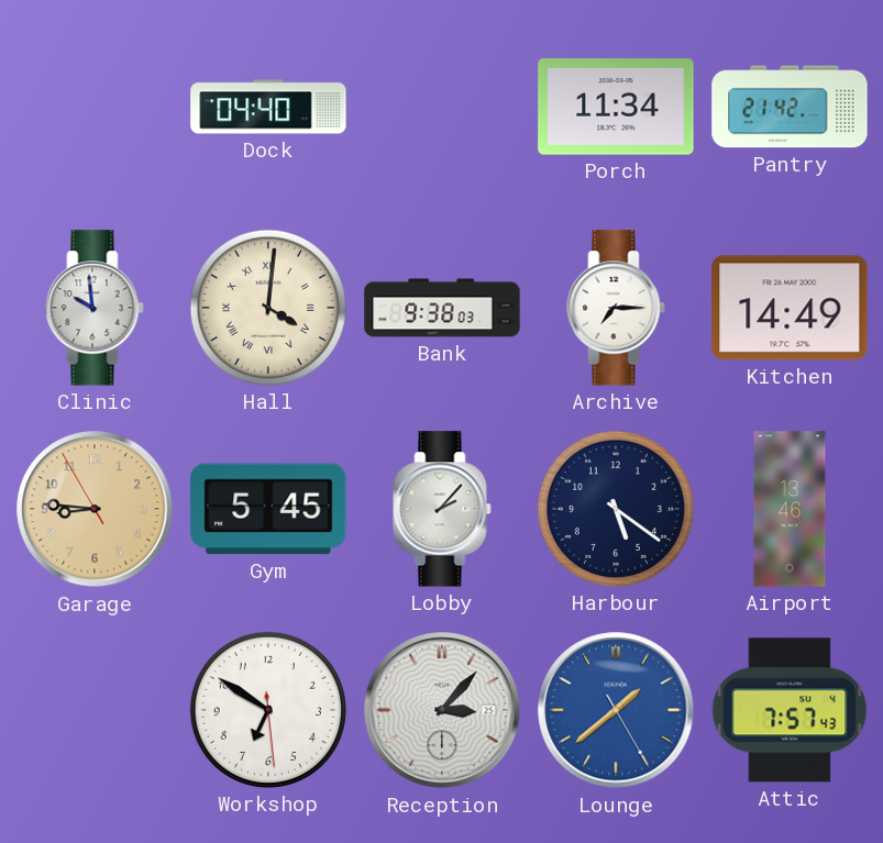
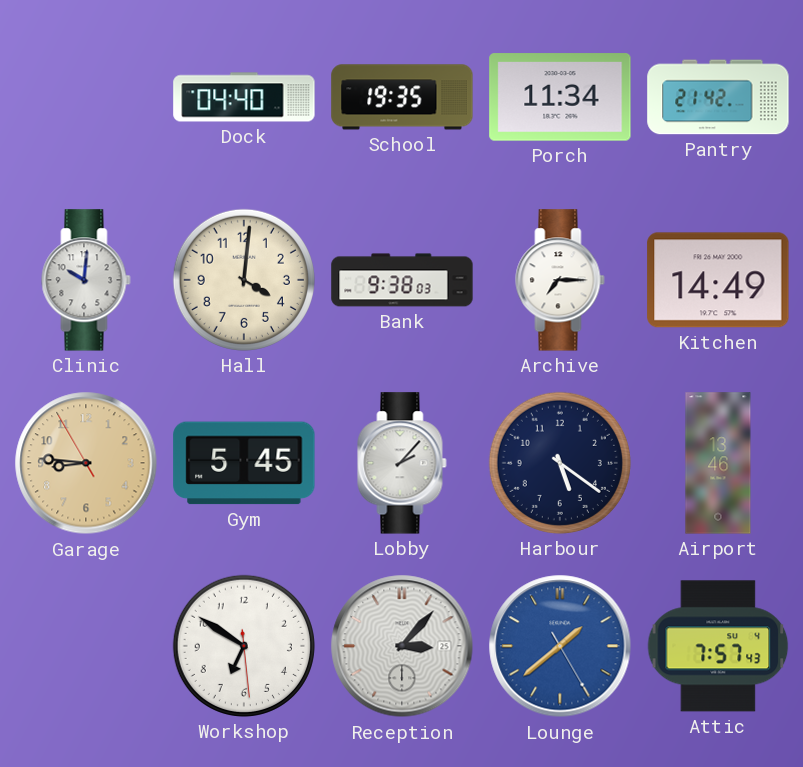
School: none -> 19:35
Clinic: 9:59 -> 10:01
Hall numerals: Roman -> Arabic
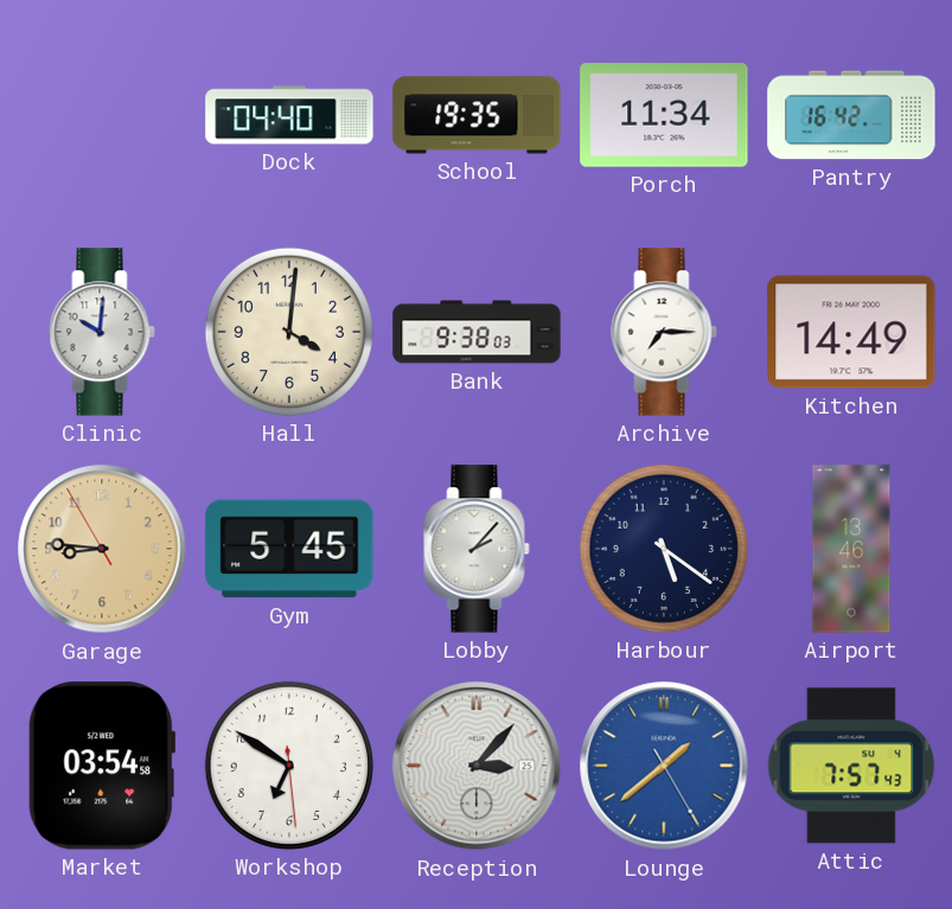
Pantry: 21:42 -> 16:42
Market: none -> 03:54
